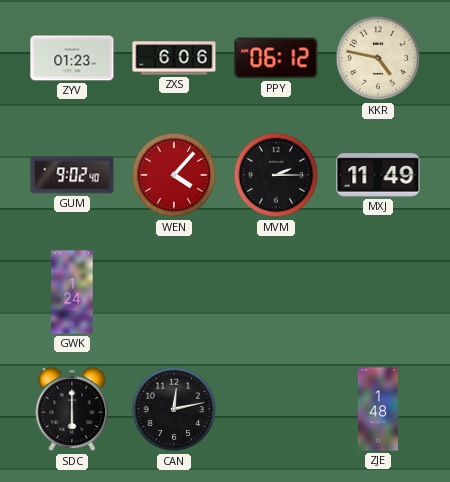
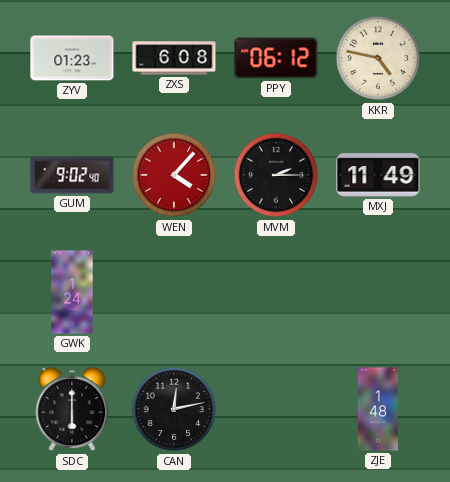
ZXS: 6:06 -> 6:08
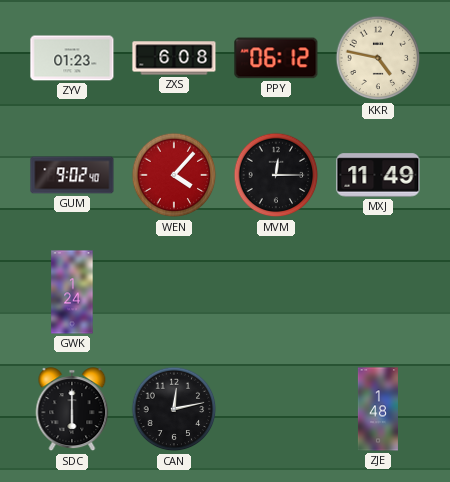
MVM: 2:15 -> 12:15
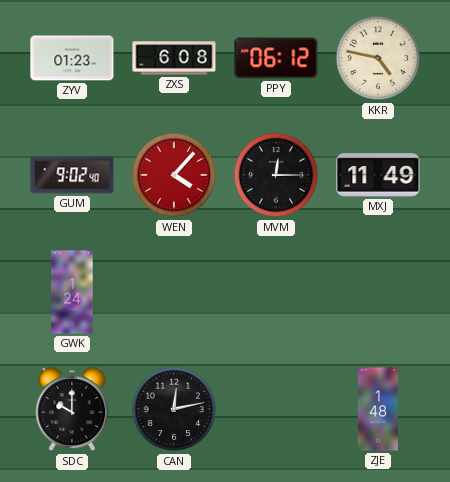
SDC: 6:00 -> 10:00
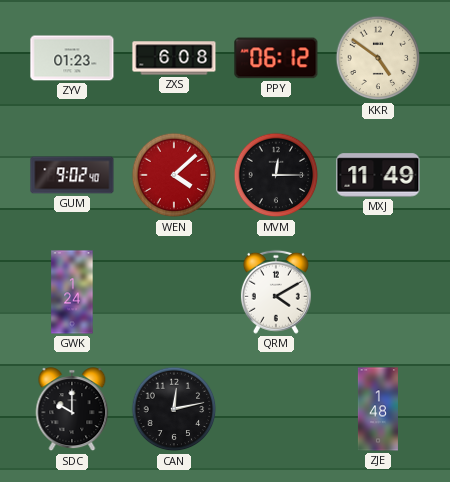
KKR: 4:47 -> 4:51
WEN: 4:07 -> 4:08
QRM: none -> 4:10
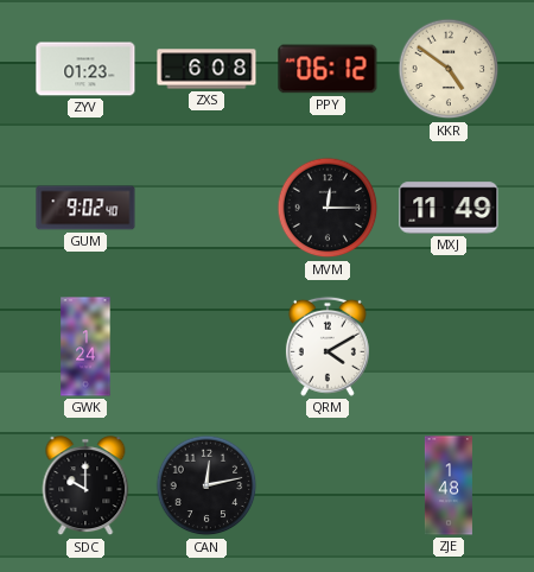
WEN: 4:08 -> none
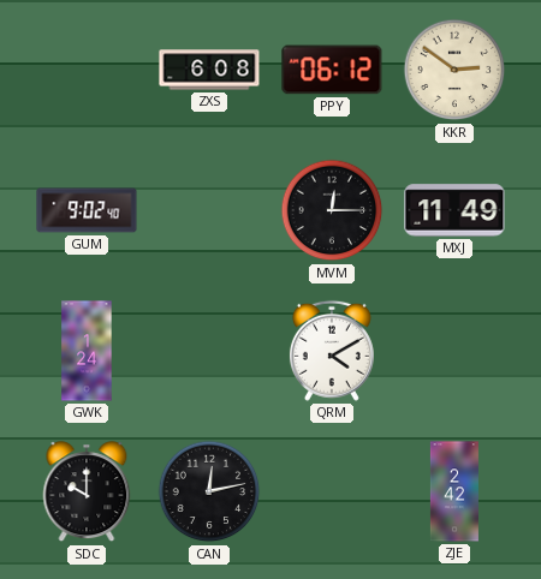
ZYV: 01:23 -> none
KKR: 4:51 -> 2:51
ZJE: 1:48 -> 2:42
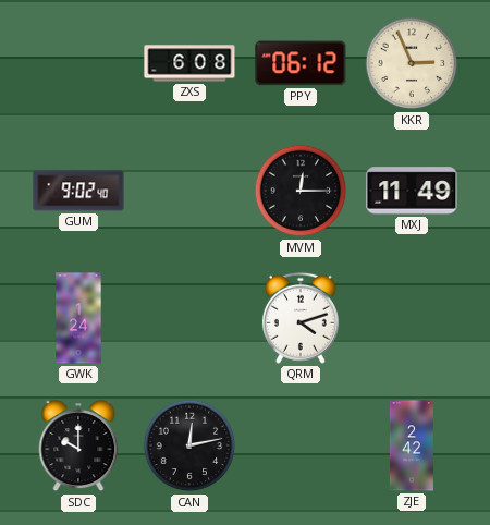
KKR: 2:51 -> 2:56
QRM: 4:10 -> 4:12
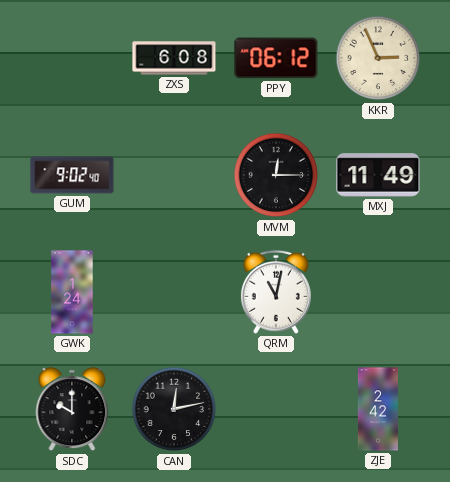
QRM: 4:12 -> 11:02
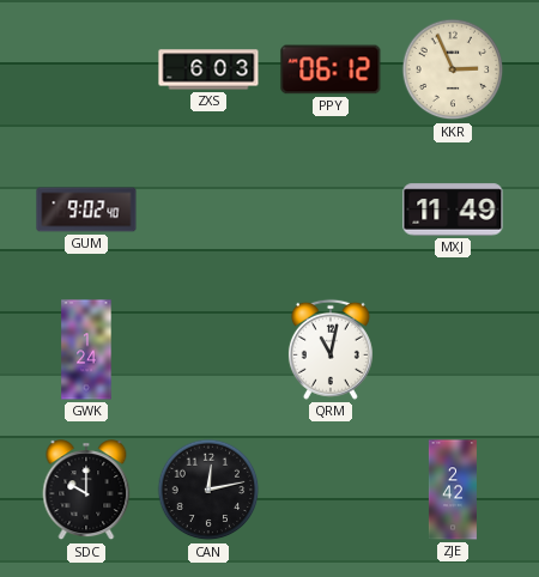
ZXS: 6:08 -> 6:03
MVM: 12:15 -> none
